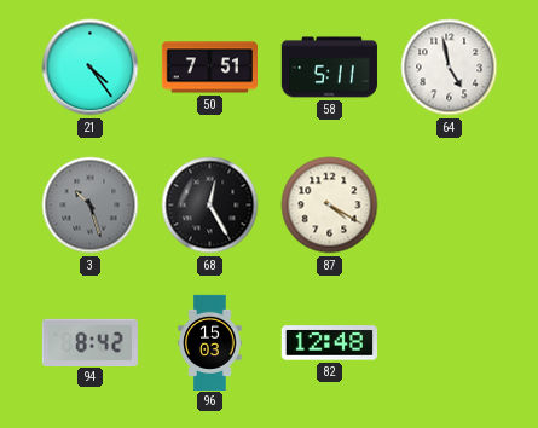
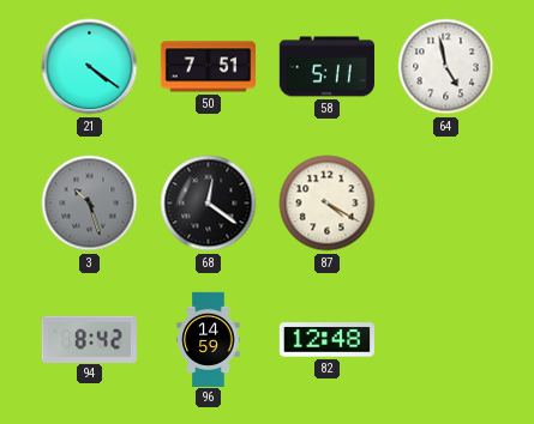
21: 4:24 -> 4:21
68: 12:25 -> 12:21
96: 15:03 -> 14:59
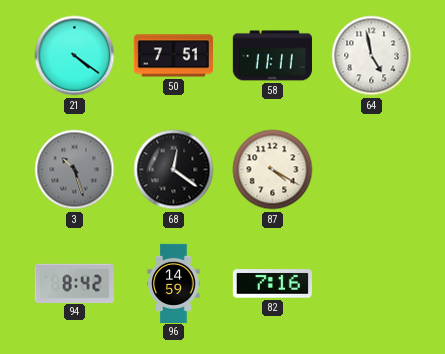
58: 5:11 -> 11:11
82: 12:48 -> 7:16
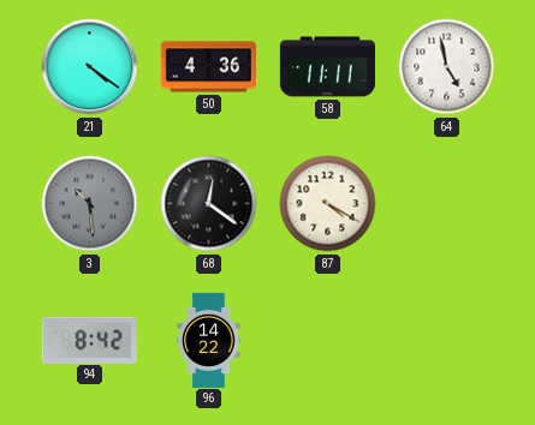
50: 7:51 -> 4:36
3: 10:27 -> 10:29
96: 14:59 -> 14:22
82: 7:16 -> none
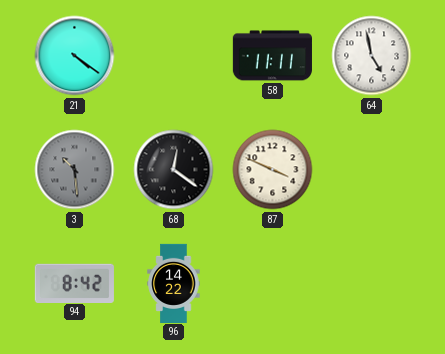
50: 4:36 -> none
87: 4:20 -> 3:49
